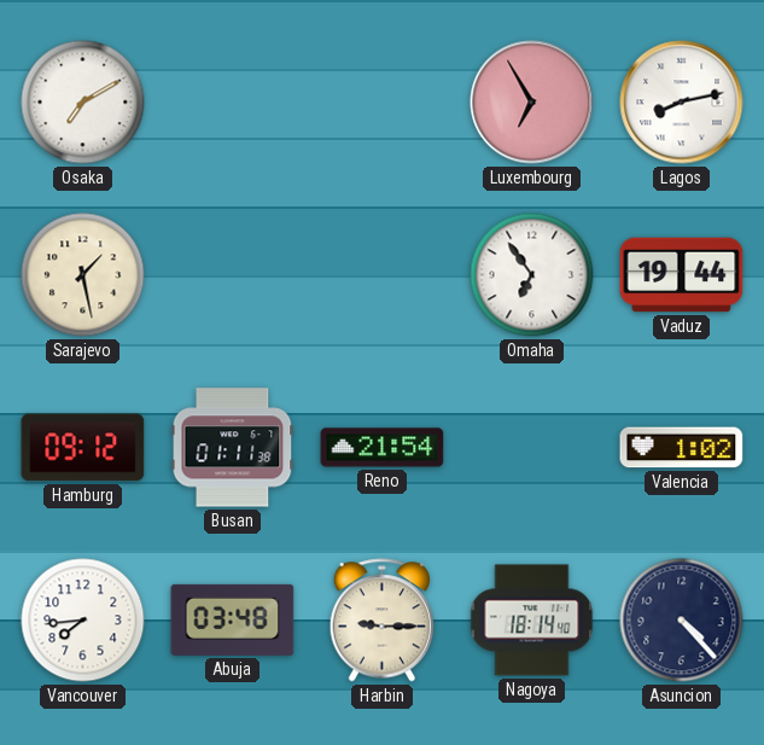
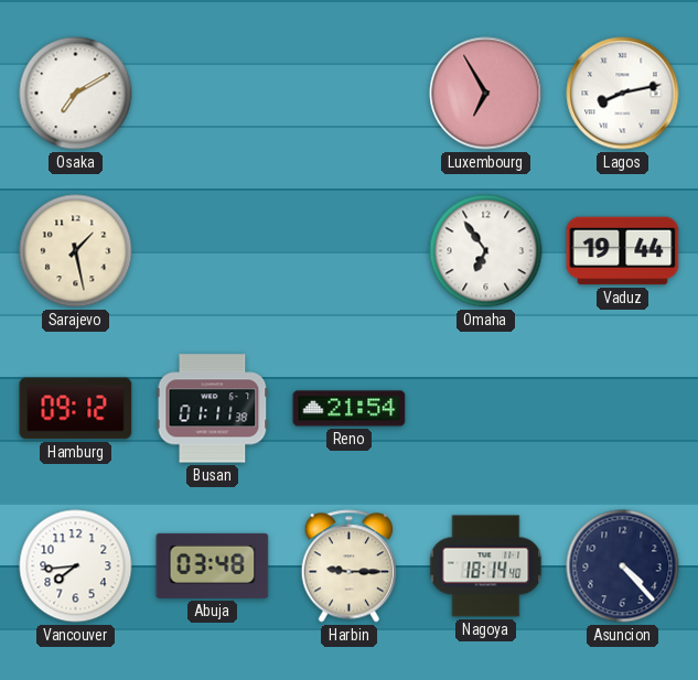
Valencia: 1:02 -> none
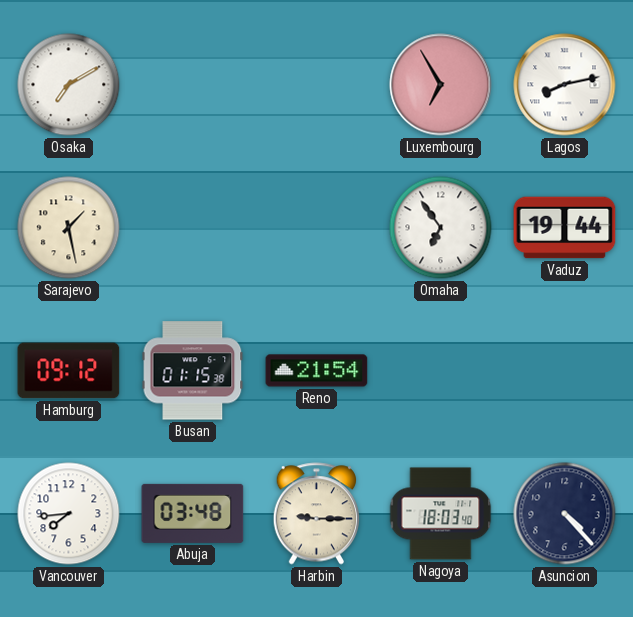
Busan: 01:11 -> 01:15
Nagoya: 18:14 -> 18:03
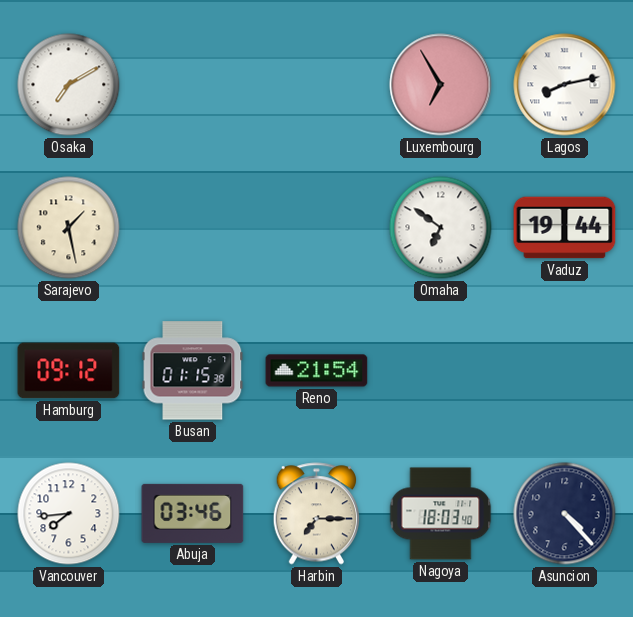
Omaha: 6:54 -> 6:51
Abuja: 03:48 -> 03:46
Harbin: 9:15 -> 7:15
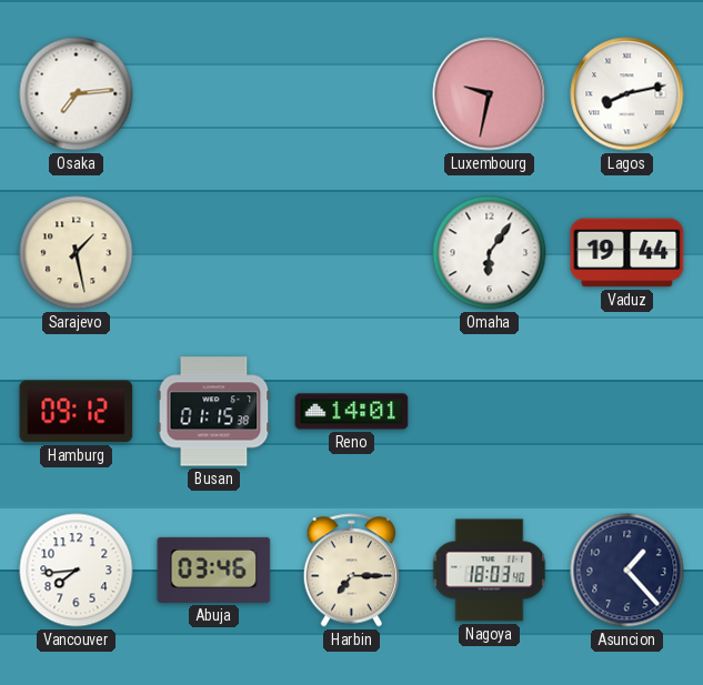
Osaka: 7:10 -> 7:14
Luxembourg: 6:55 -> 9:32
Omaha: 6:51 -> 6:06
Reno: 21:54 -> 14:01
Asuncion: 4:23 -> 1:23
